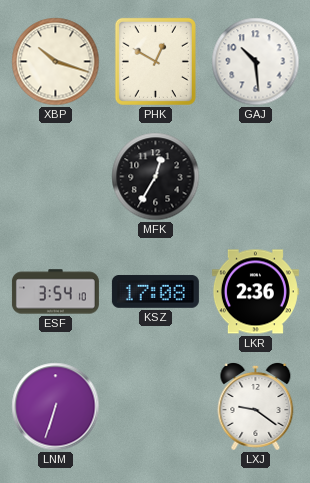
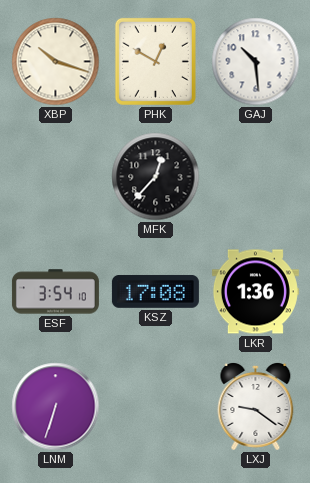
MFK: 12:35 -> 12:37
LKR: 2:36 -> 1:36
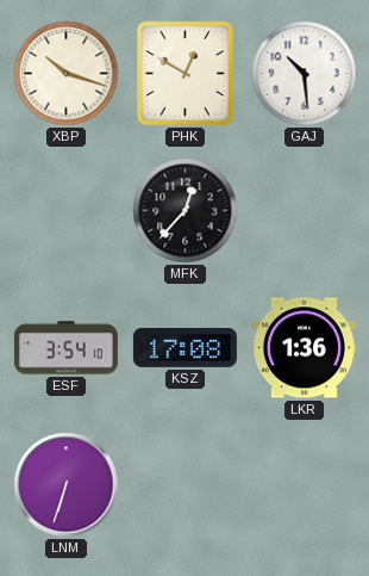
LXJ: 9:21 -> none
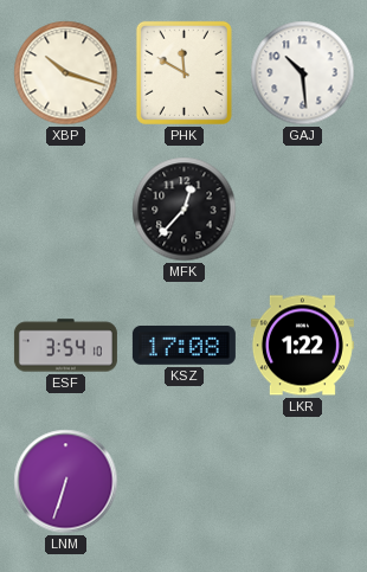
PHK: 12:50 -> 11:50
LKR: 1:36 -> 1:22
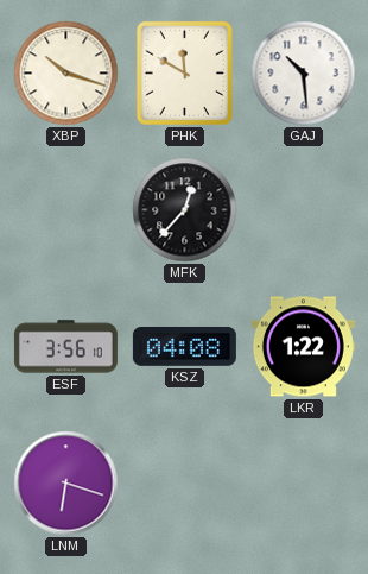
ESF: 3:54 -> 3:56
KSZ: 17:08 -> 04:08
LNM: 6:33 -> 6:18
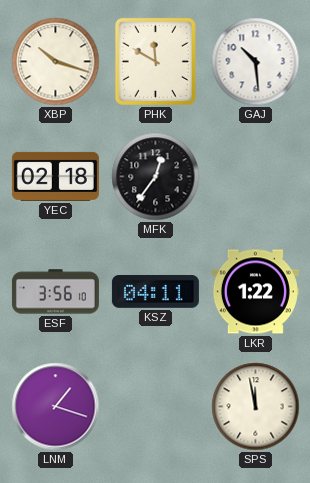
YEC: none -> 02:18
MFK: 12:37 -> 12:36
KSZ: 04:08 -> 04:11
LNM: 6:18 -> 1:18
SPS: none -> 11:58
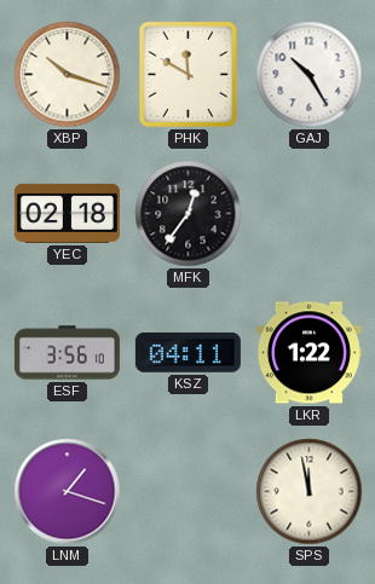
GAJ: 10:29 -> 10:25
